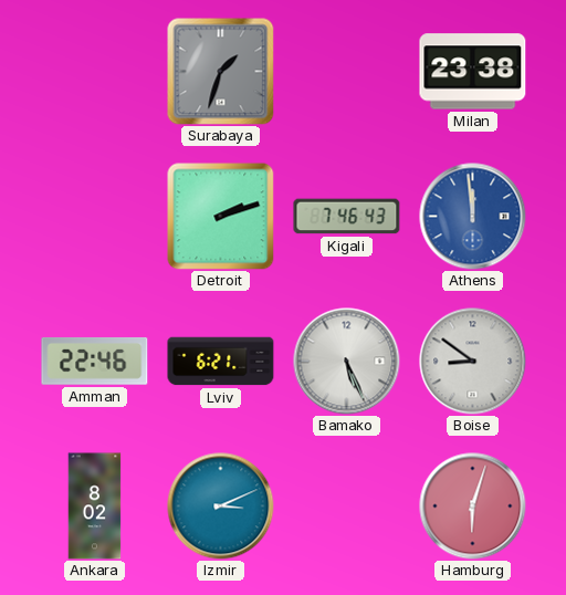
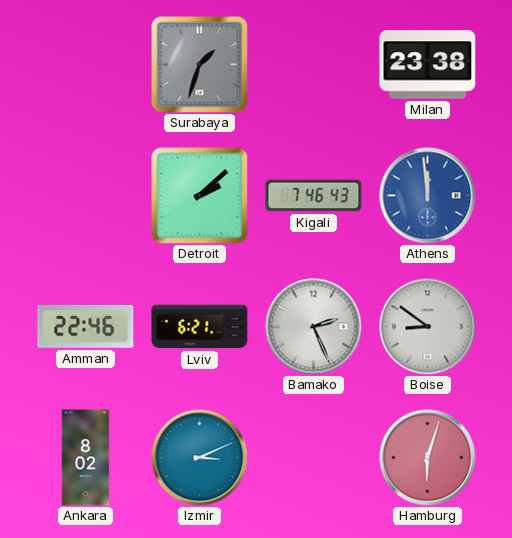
Detroit: 2:12 -> 2:08
Bamako: 5:26 -> 2:26
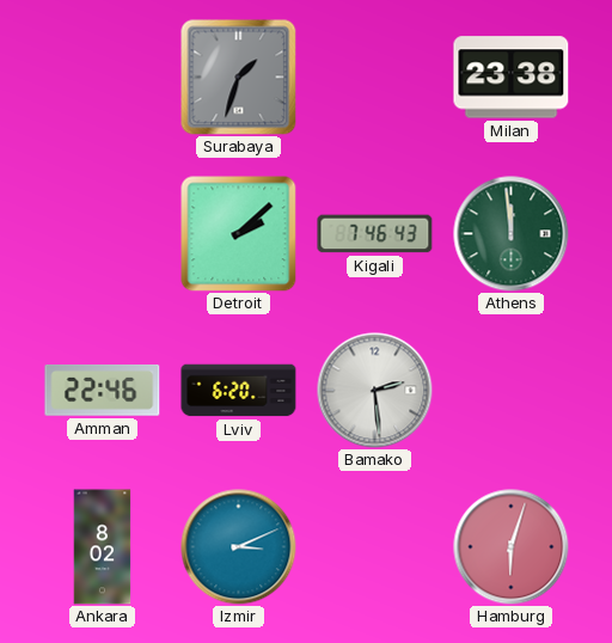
Athens dial: blue -> green
Lviv: 6:21 -> 6:20
Bamako: 2:26 -> 2:29
Boise: 8:51 -> none
